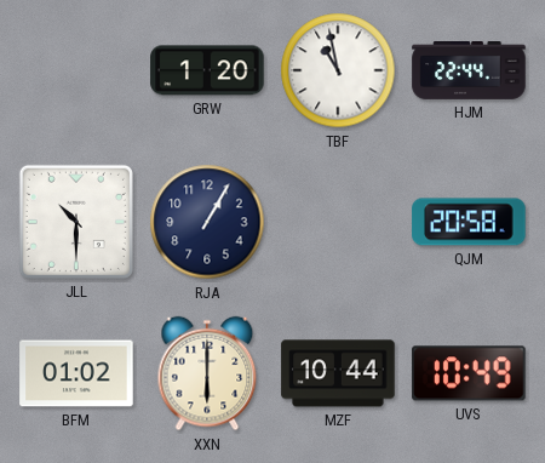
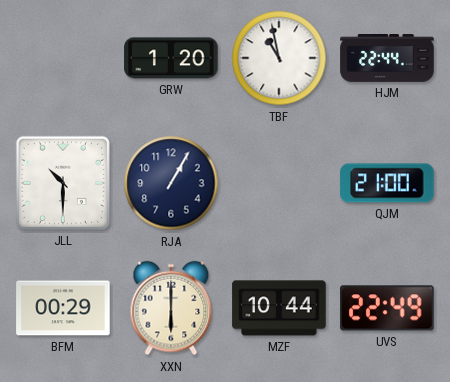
QJM: 20:58 -> 21:00
BFM: 01:02 -> 00:29
UVS: 10:49 -> 22:49
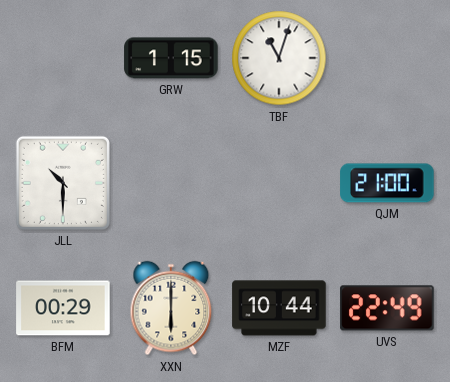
GRW: 1:20 -> 1:15
TBF: 10:58 -> 11:03
HJM: 22:44 -> none
RJA: 1:05 -> none
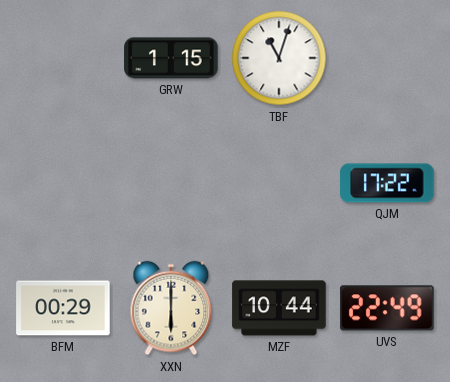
JLL: 10:30 -> none
QJM: 21:00 -> 17:22
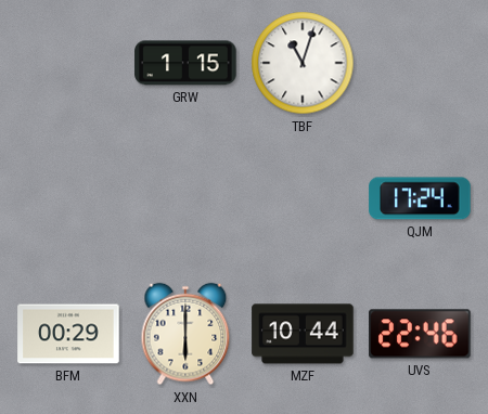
QJM: 17:22 -> 17:24
UVS: 22:49 -> 22:46
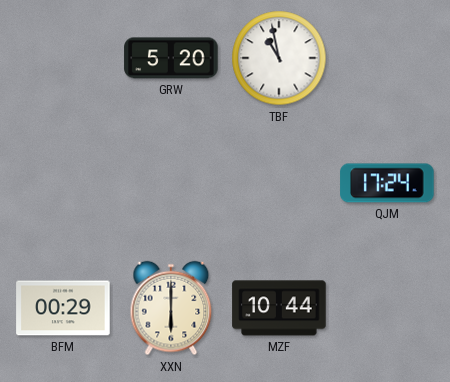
GRW: 1:15 -> 5:20
TBF: 11:03 -> 10:58
UVS: 22:46 -> none
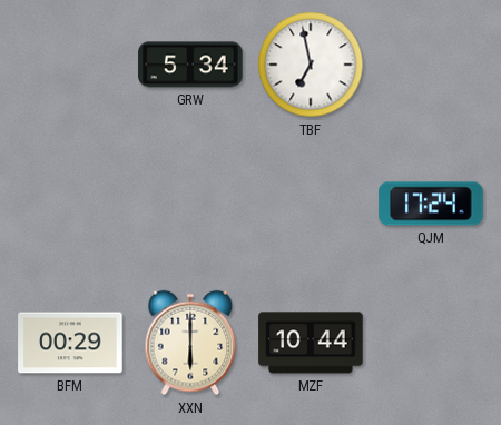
GRW: 5:20 -> 5:34
TBF: 10:58 -> 6:58
